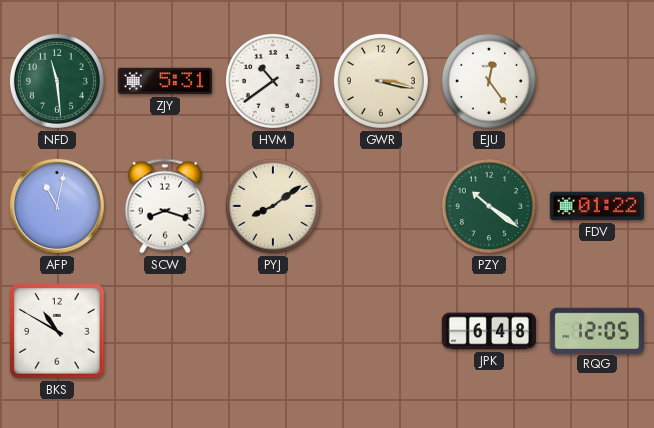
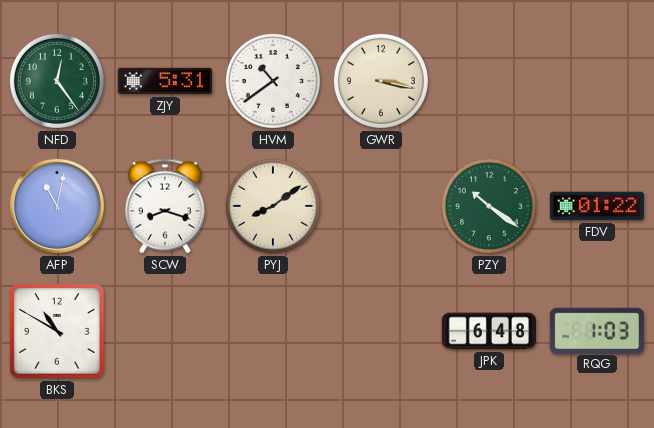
NFD: 11:29 -> 12:24
EJU: 12:24 -> none
RQG: 12:05 -> 1:03
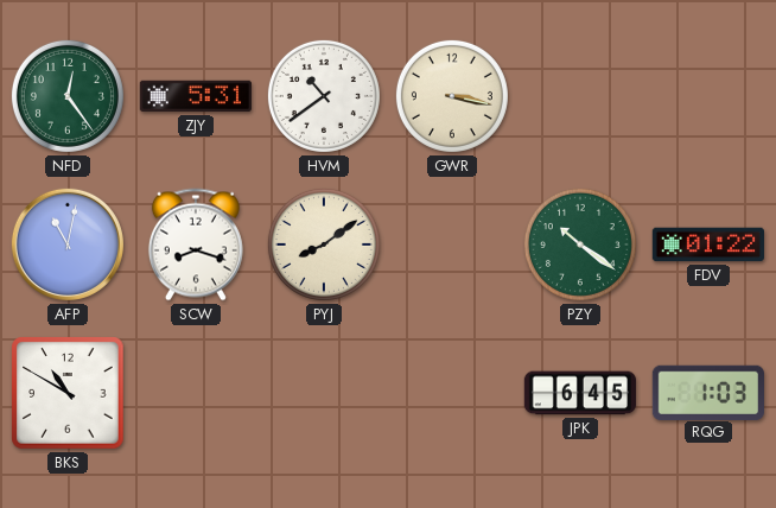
JPK: 6:48 -> 6:45
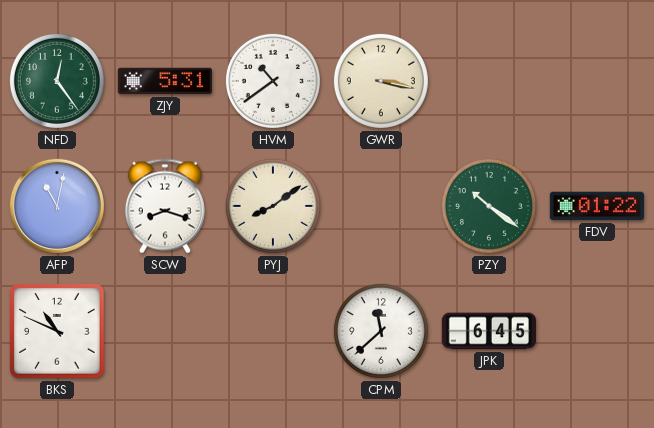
BKS: 10:50 -> 10:49
CPM: none -> 11:38
RQG: 1:03 -> none
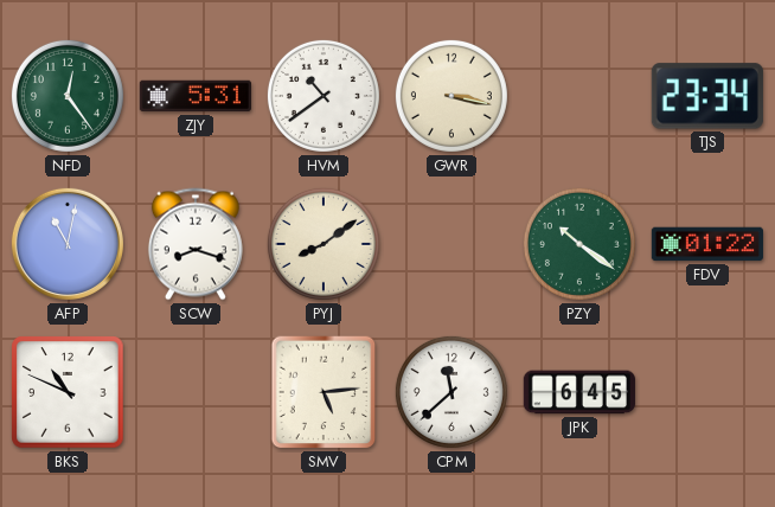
TJS: none -> 23:34
SMV: none -> 5:14
